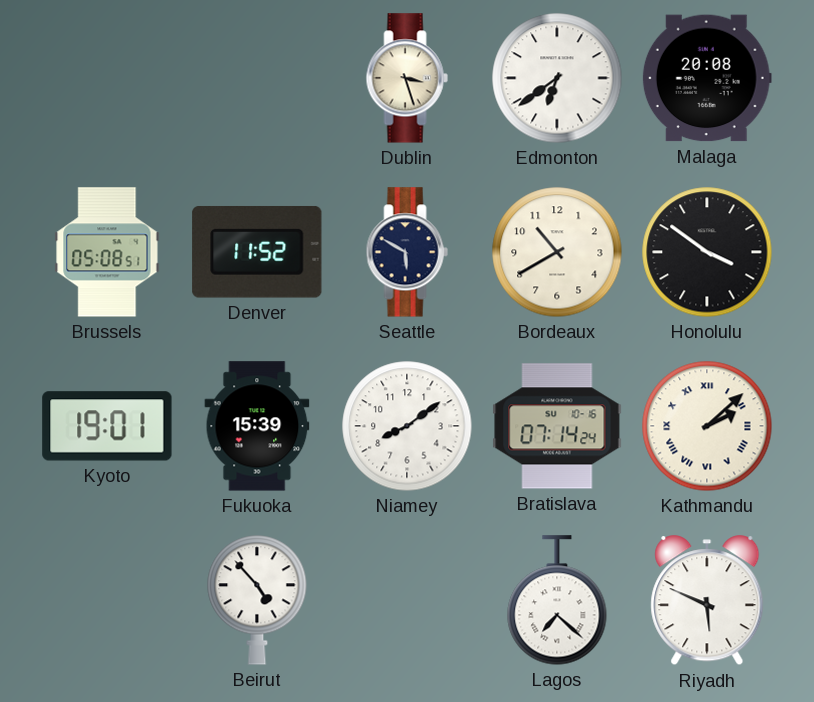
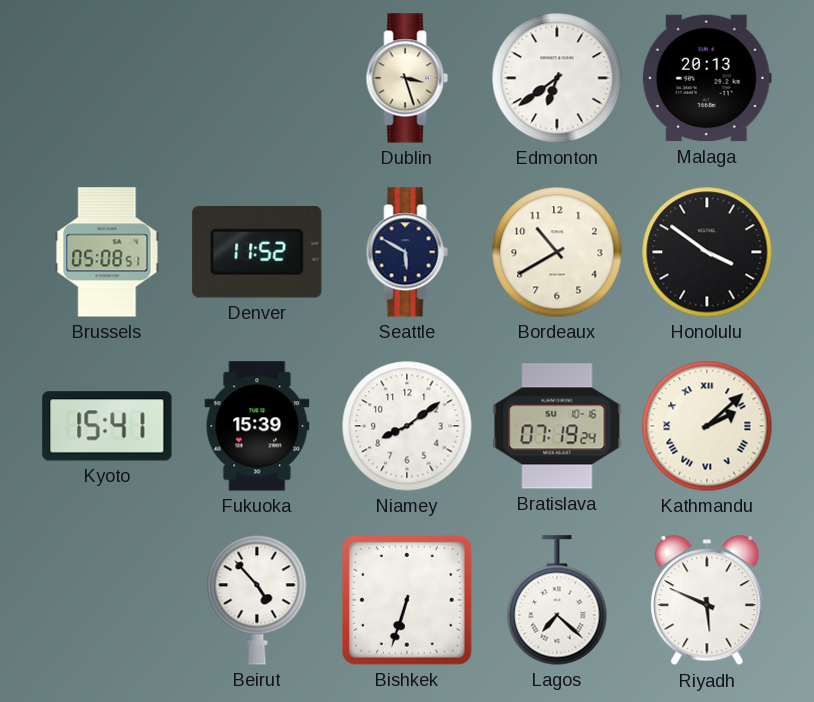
Malaga: 20:08 -> 20:13
Kyoto: 19:01 -> 15:41
Bratislava: 07:14 -> 07:19
Bishkek: none -> 6:33
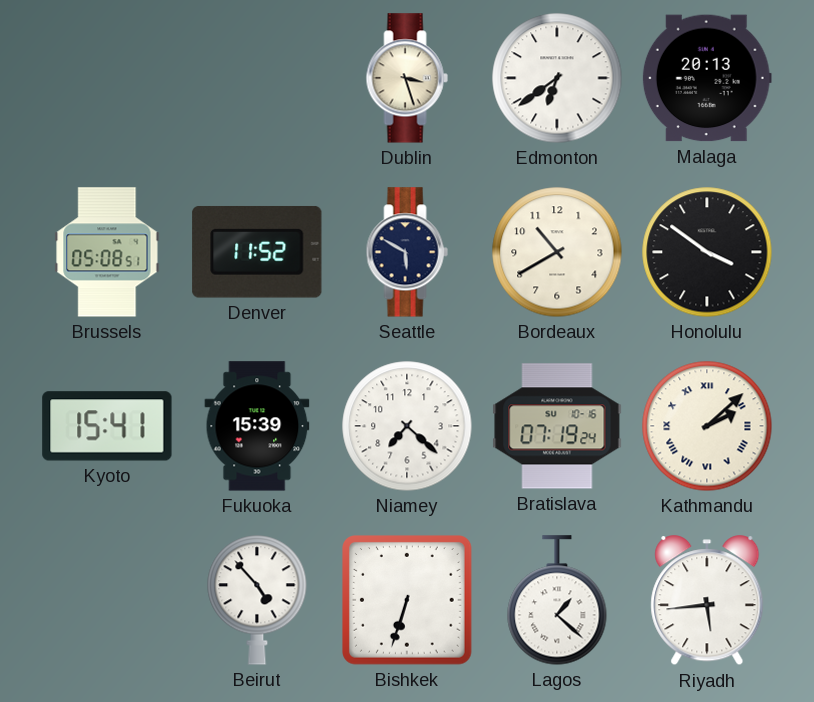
Niamey: 8:09 -> 7:22
Lagos: 7:22 -> 1:22
Riyadh: 5:49 -> 5:44
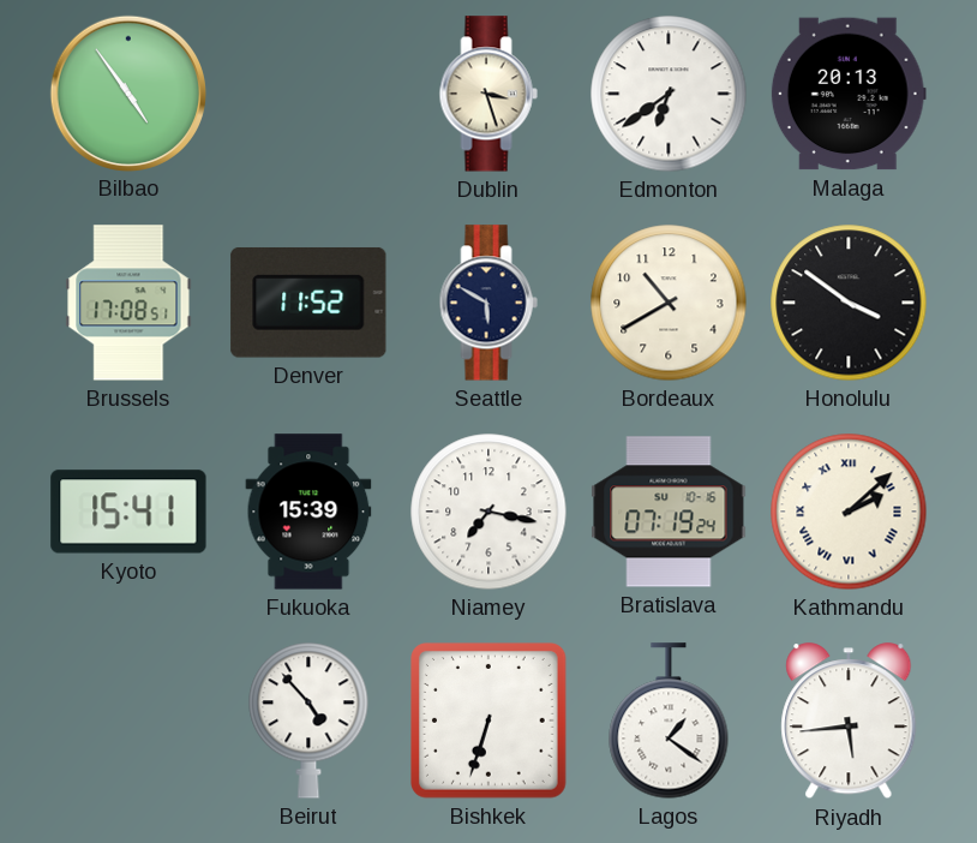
Bilbao: none -> 4:54
Brussels: 05:08 -> 17:08
Niamey: 7:22 -> 7:17
Lagos: 1:22 -> 1:21
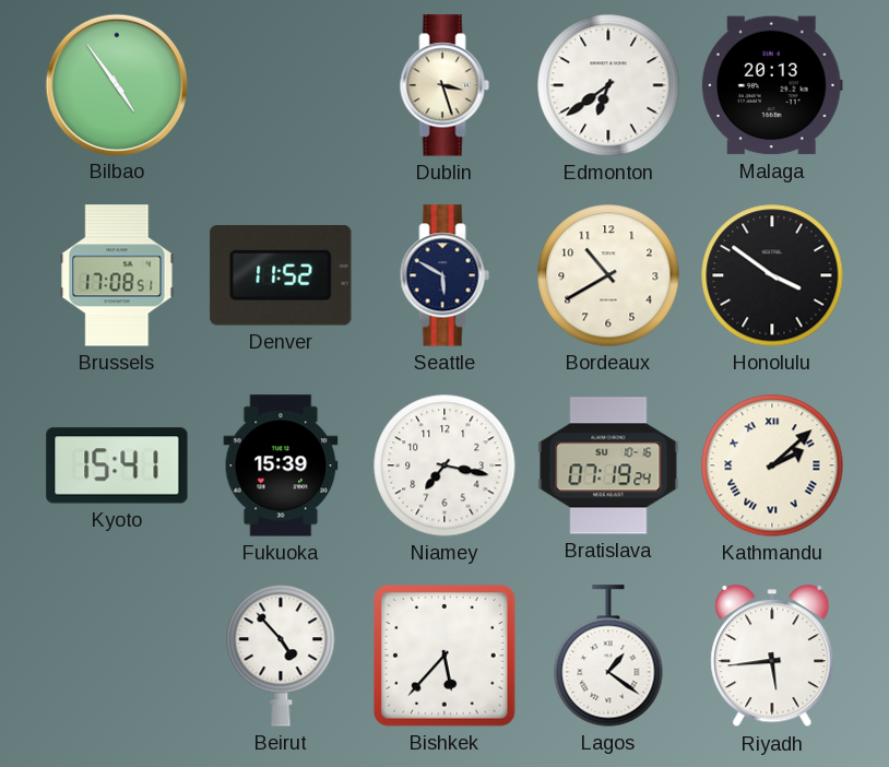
Bishkek: 6:33 -> 5:37
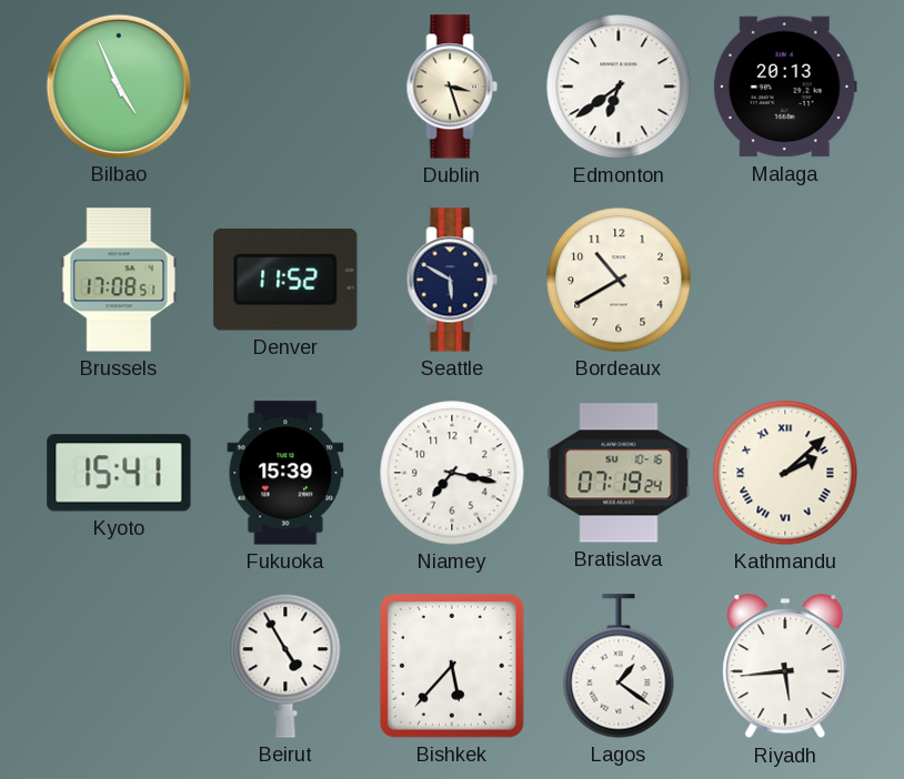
Bilbao: 4:54 -> 4:56
Honolulu: 3:51 -> none
Beirut: 4:53 -> 4:55
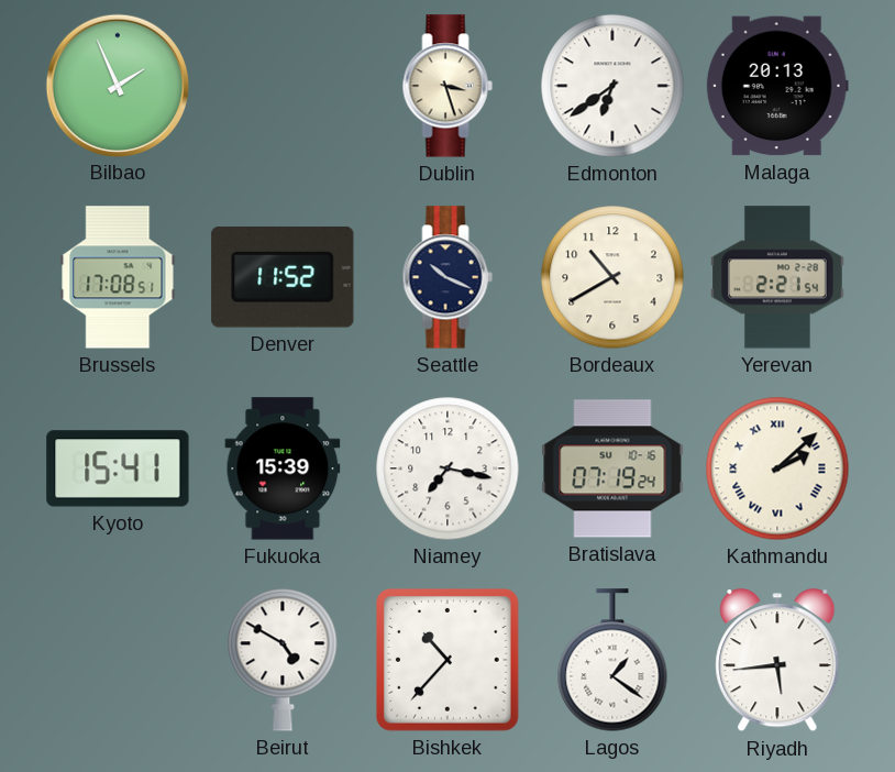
Bilbao: 4:56 -> 1:56
Seattle: 5:50 -> 10:19
Yerevan: none -> 2:21
Beirut: 4:55 -> 4:50
Bishkek: 5:37 -> 10:37
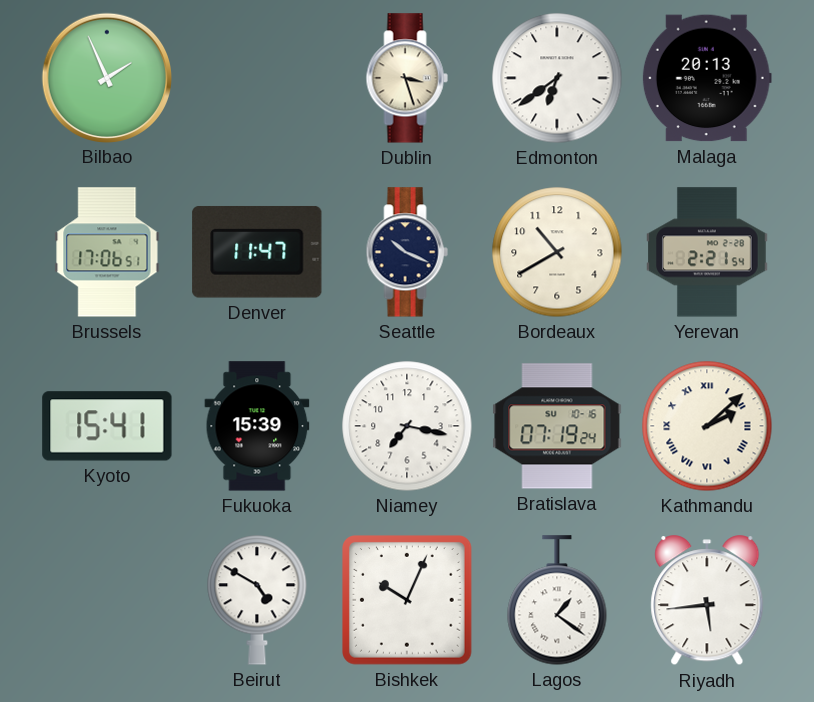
Brussels: 17:08 -> 17:06
Denver: 11:52 -> 11:47
Bishkek: 10:37 -> 10:04
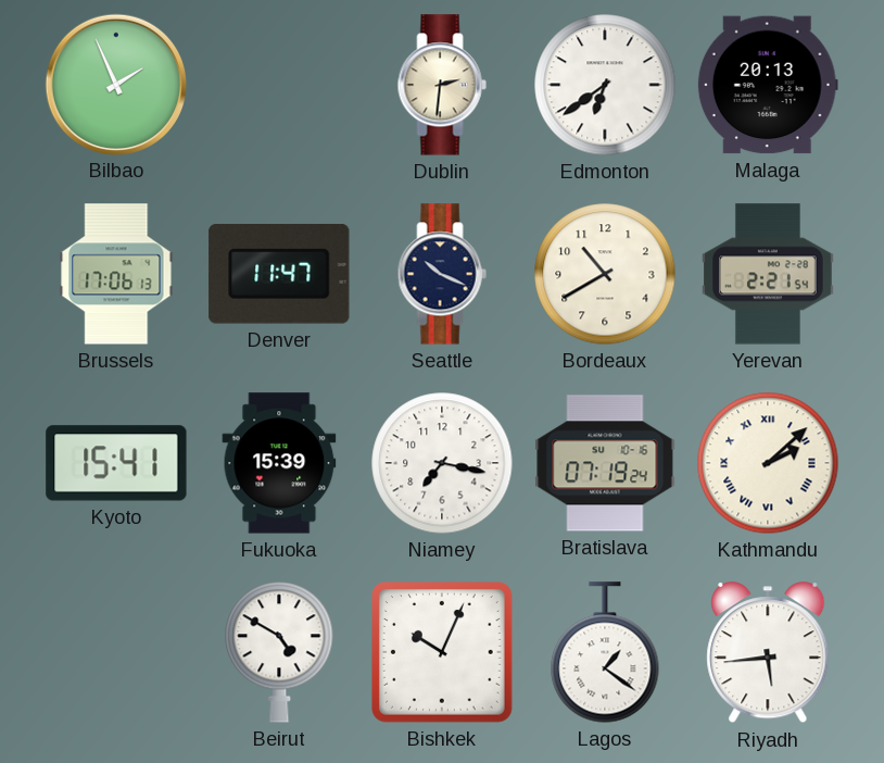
Dublin: 3:27 -> 2:31
Brussels: 17:06:51 -> 17:06:13
